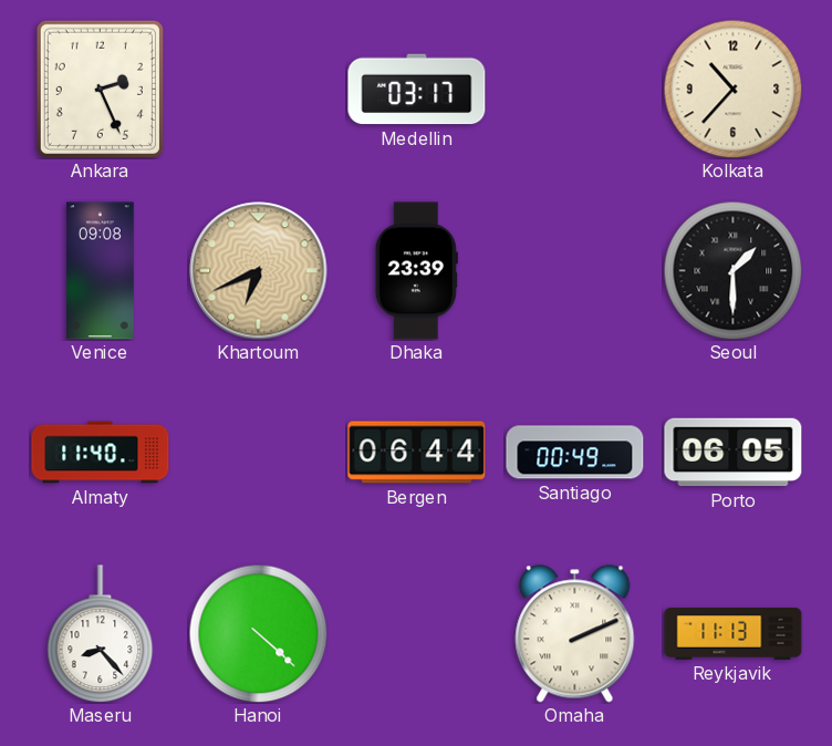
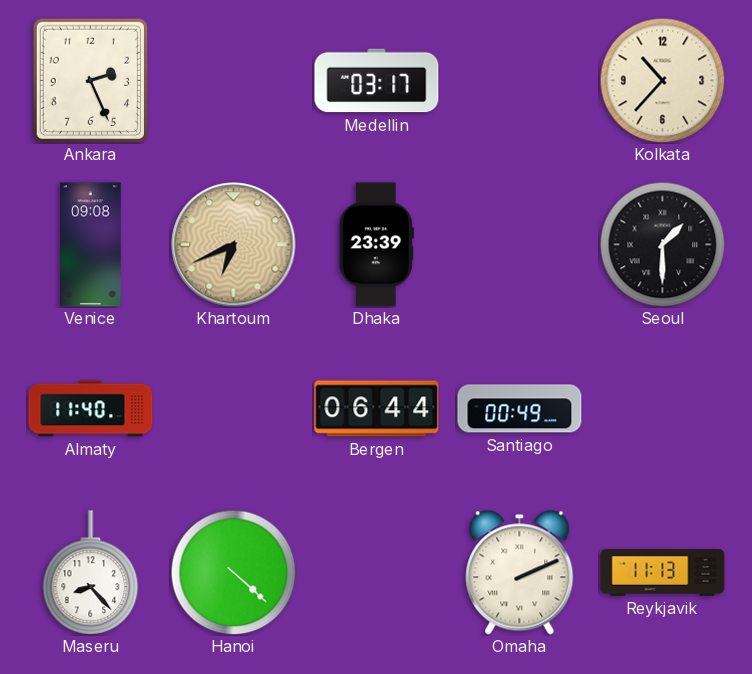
Porto: 06:05 -> none
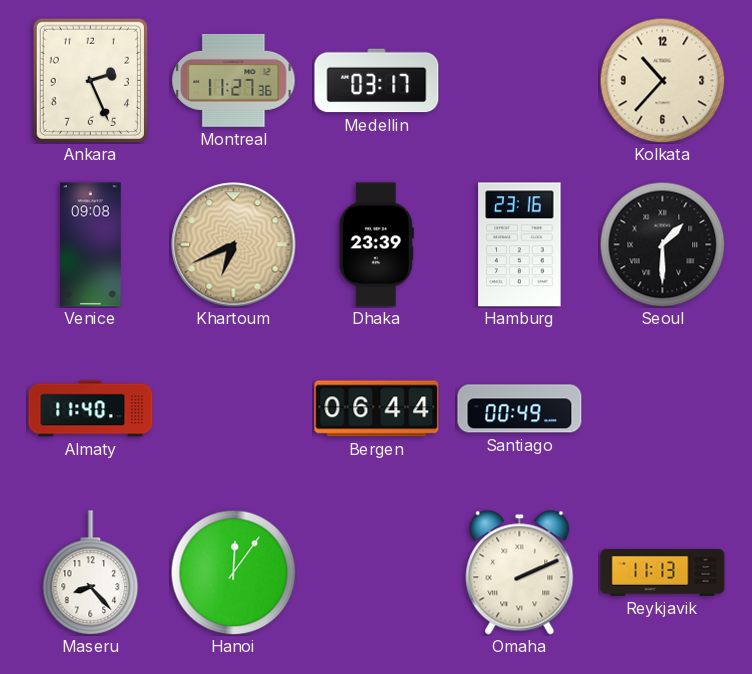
Montreal: none -> 11:27
Hamburg: none -> 23:16
Hanoi: 4:22 -> 12:06
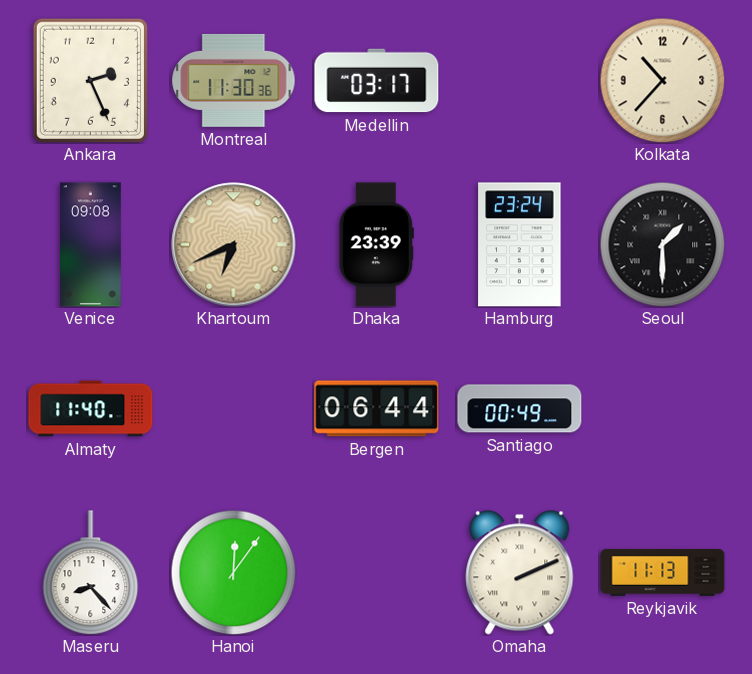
Montreal: 11:27 -> 11:30
Hamburg: 23:16 -> 23:24
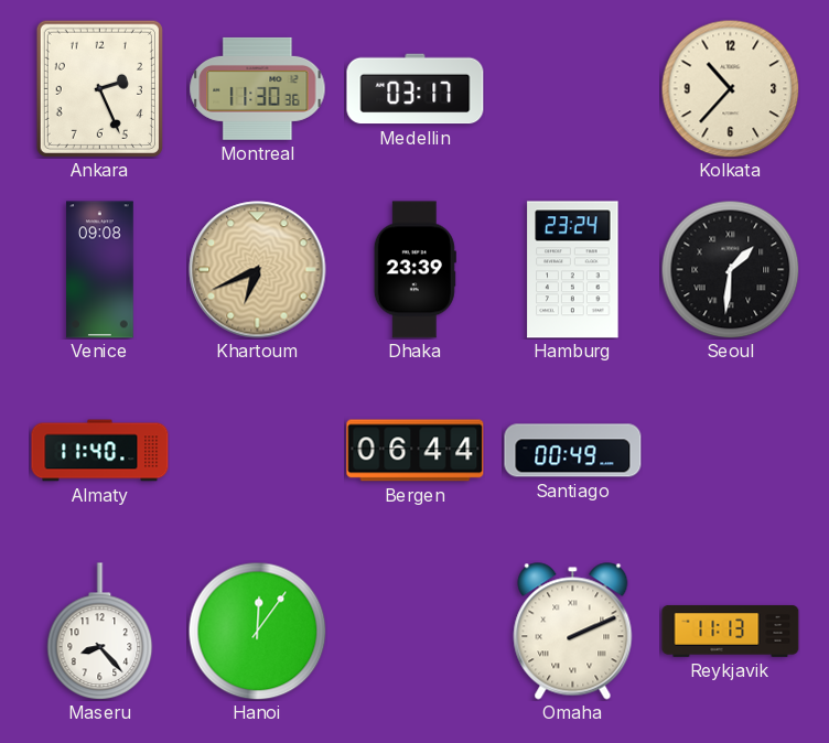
Seoul: 1:30 -> 1:31
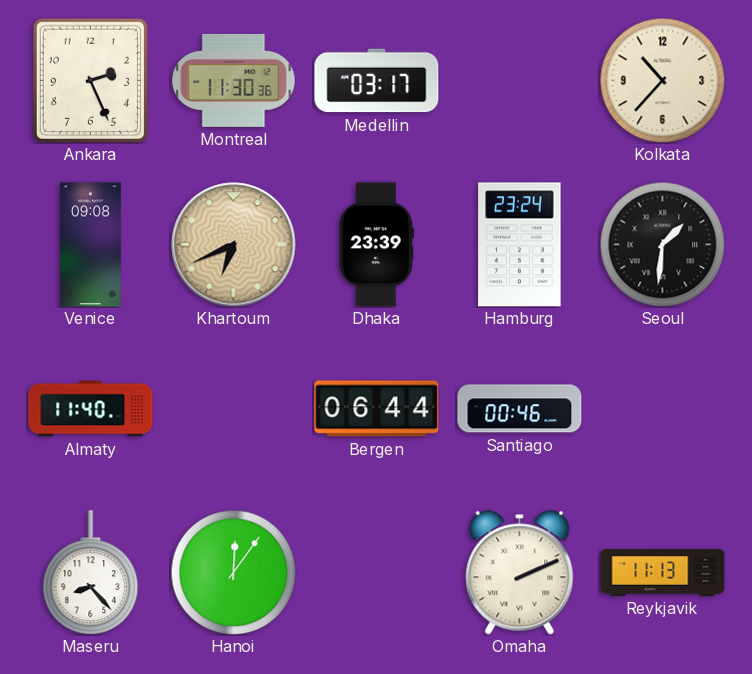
Santiago: 00:49 -> 00:46
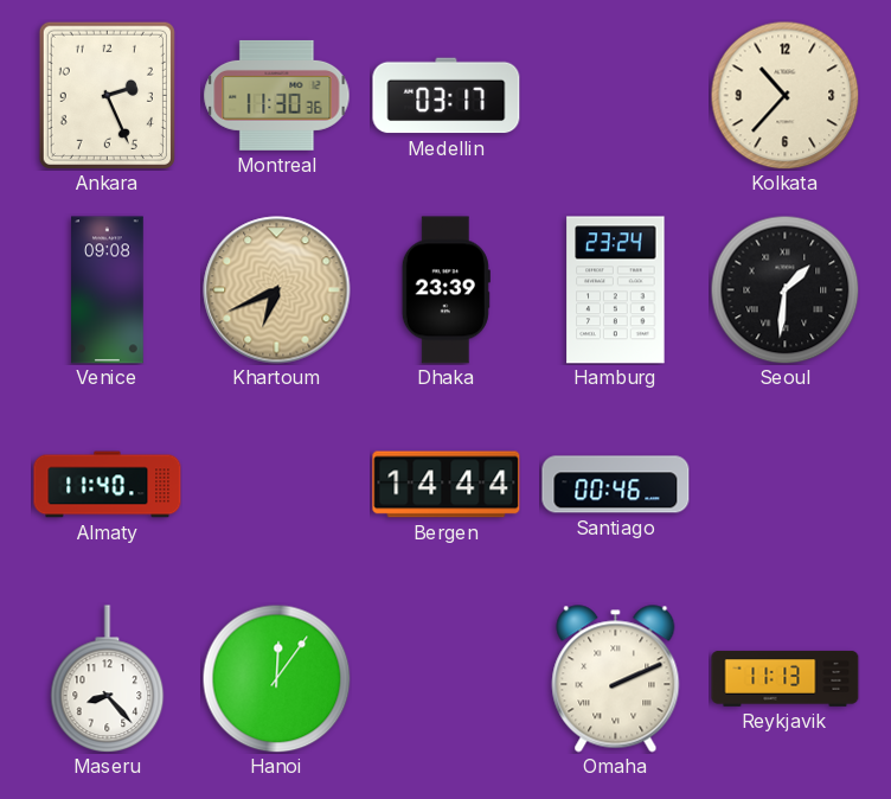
Bergen: 06:44 -> 14:44
